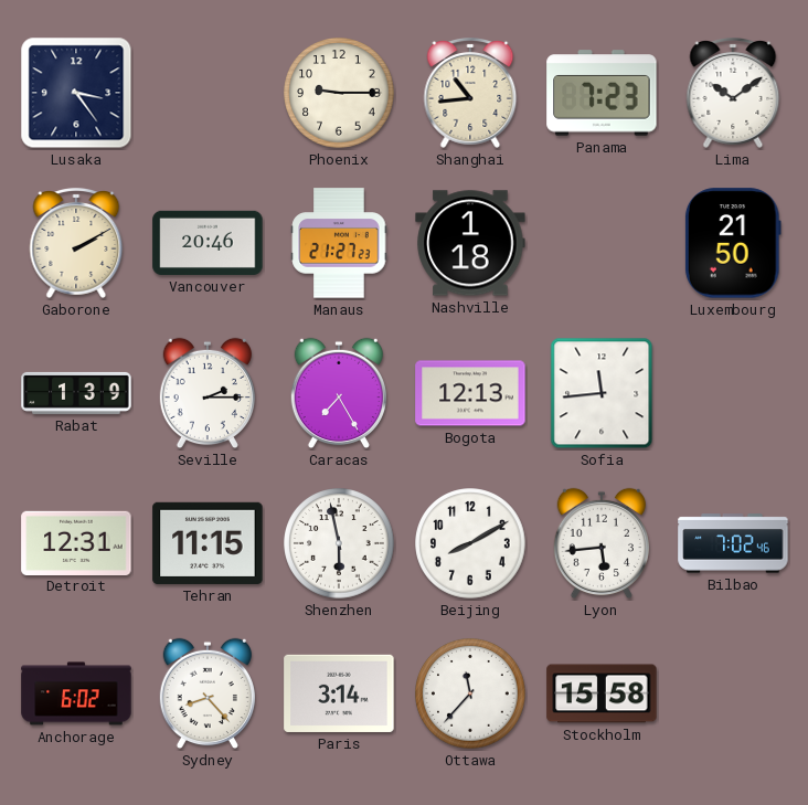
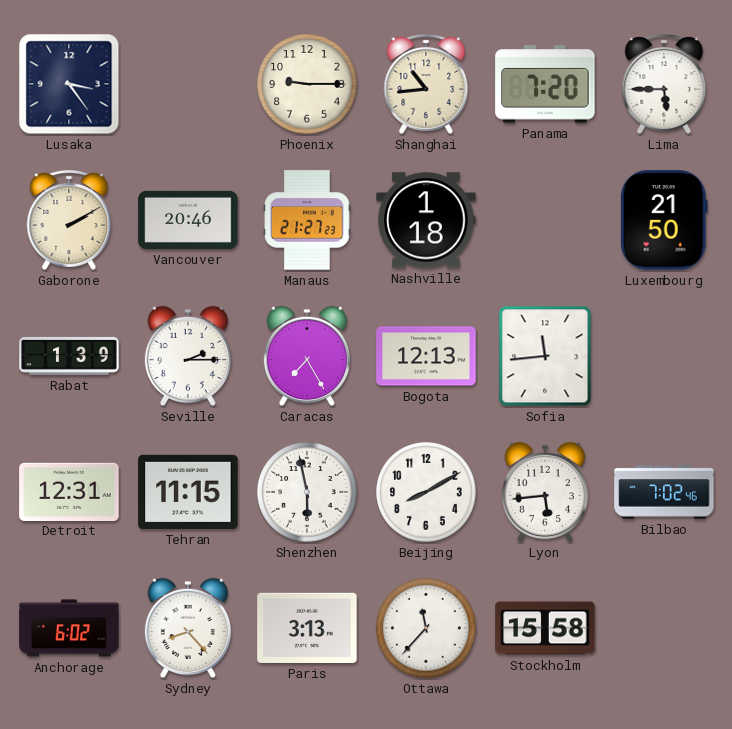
Panama: 7:23 -> 7:20
Lima: 10:09 -> 5:45
Paris: 3:14 -> 3:13
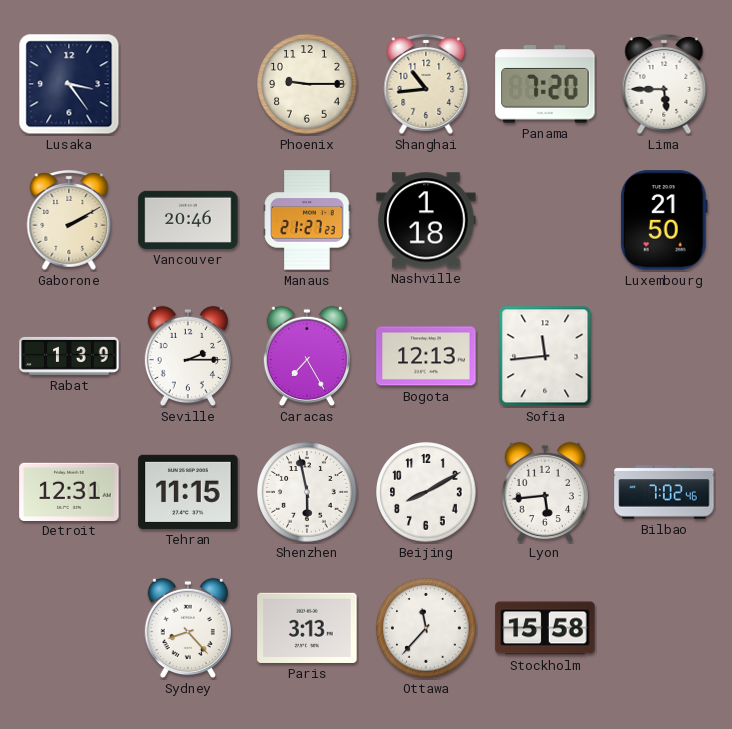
Anchorage: 6:02 -> none
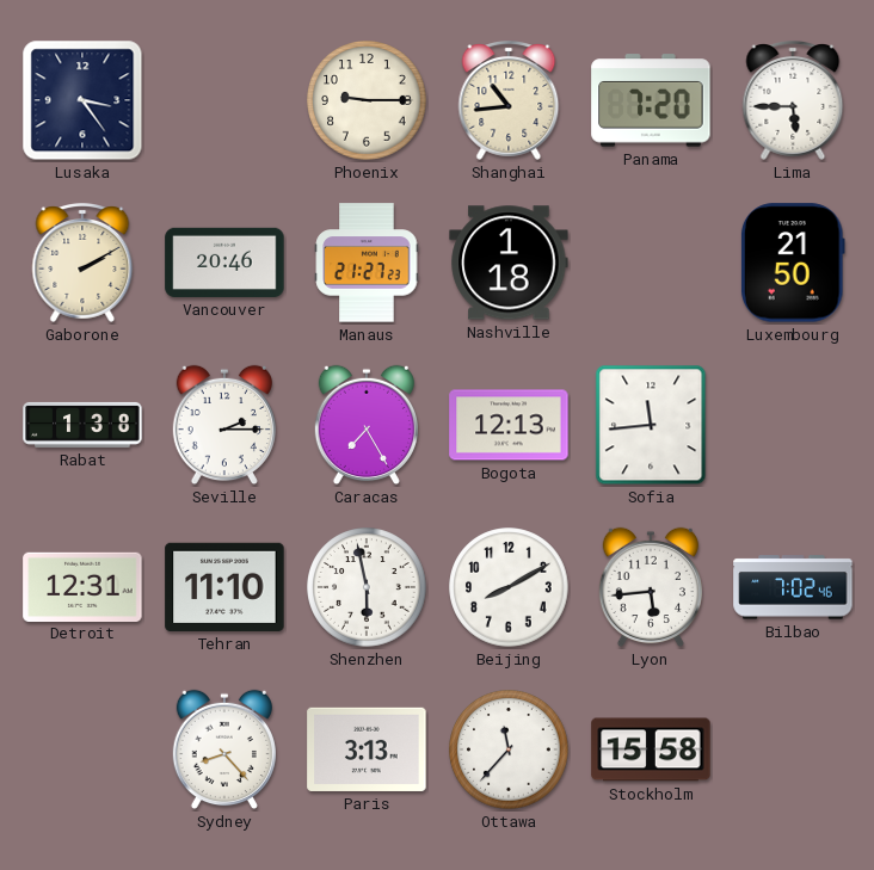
Rabat: 1:39 -> 1:38
Tehran: 11:15 -> 11:10
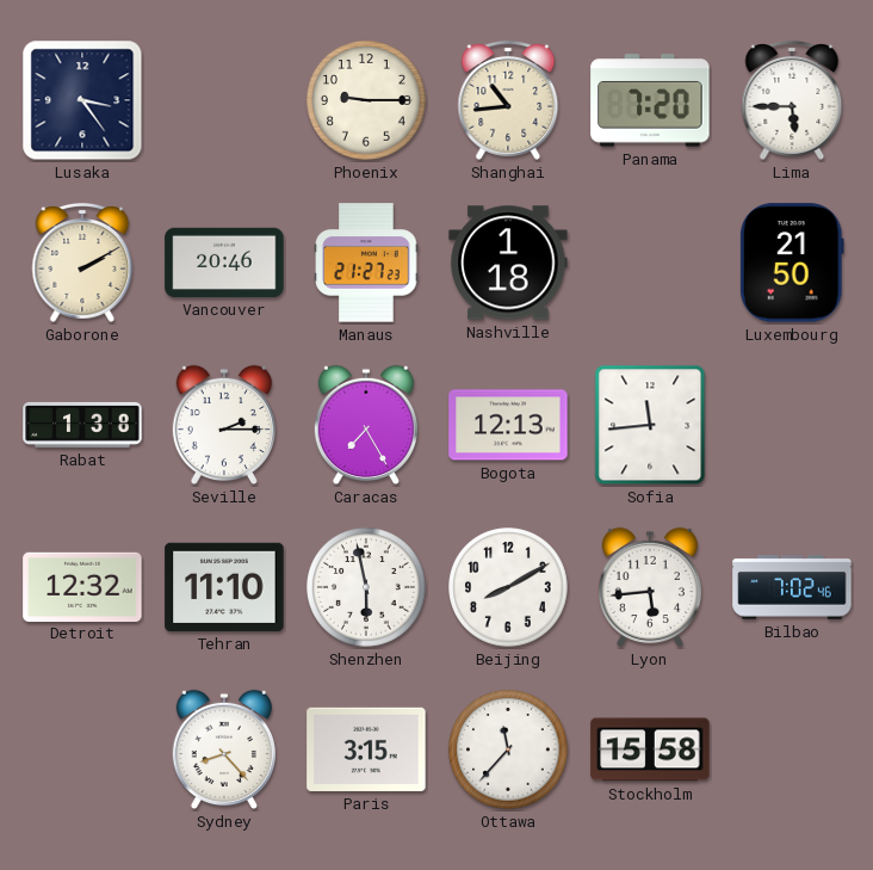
Detroit: 12:31 -> 12:32
Paris: 3:13 -> 3:15
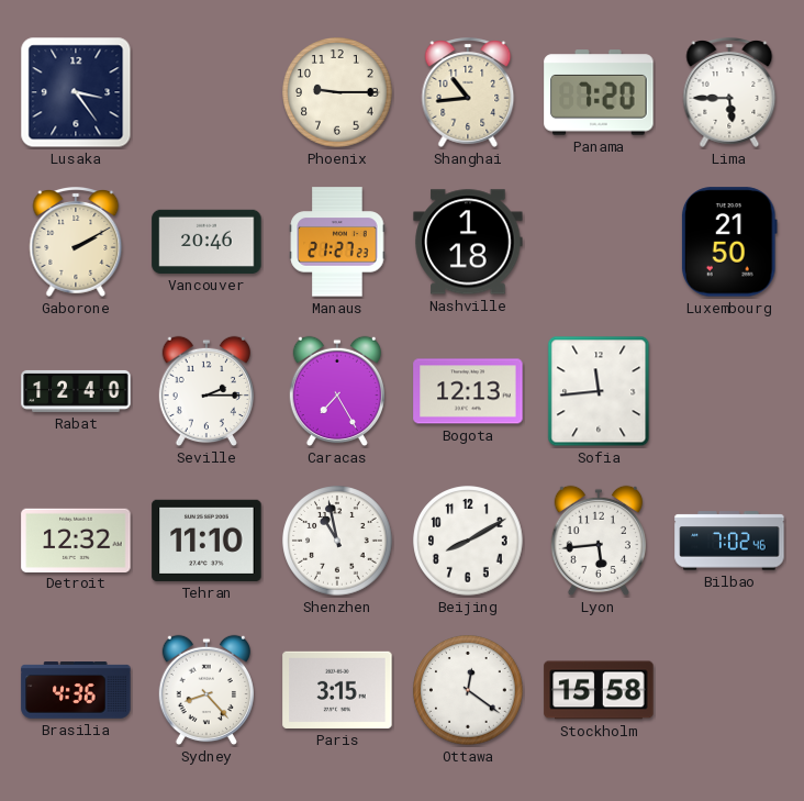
Rabat: 1:38 -> 12:40
Shenzhen: 5:58 -> 10:58
Brasilia: none -> 4:36
Ottawa: 11:37 -> 12:21
